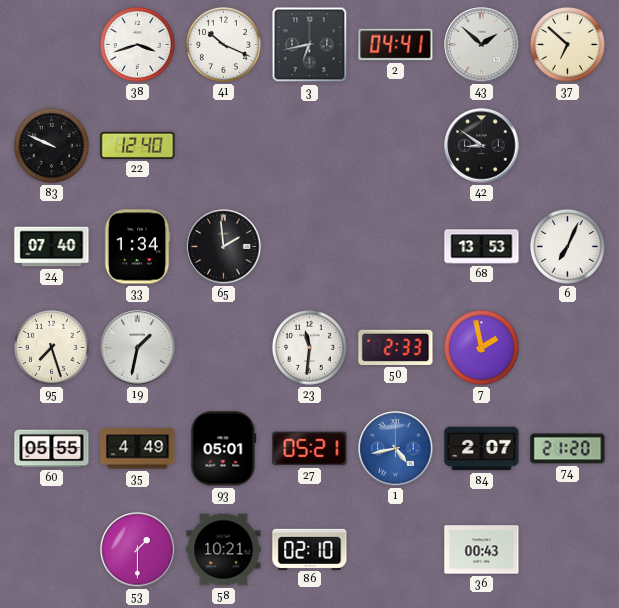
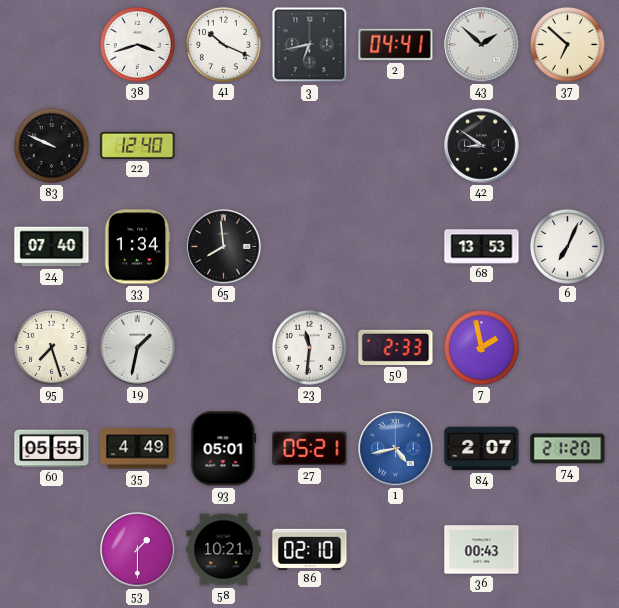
65: 1:59 -> 7:59
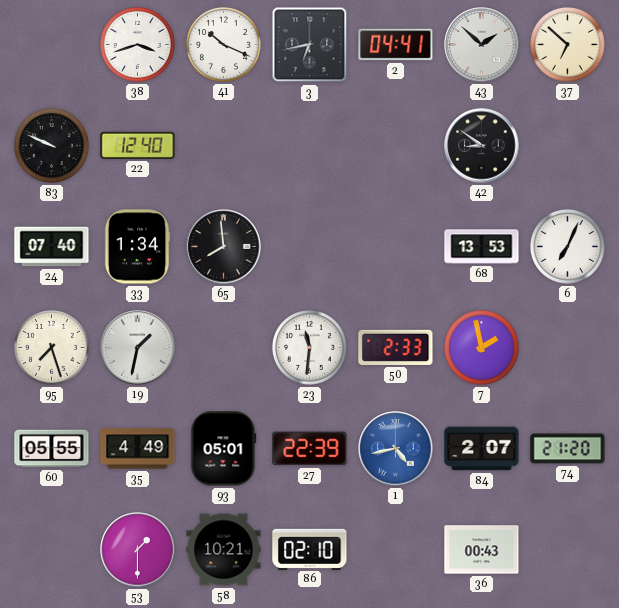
27: 05:21 -> 22:39
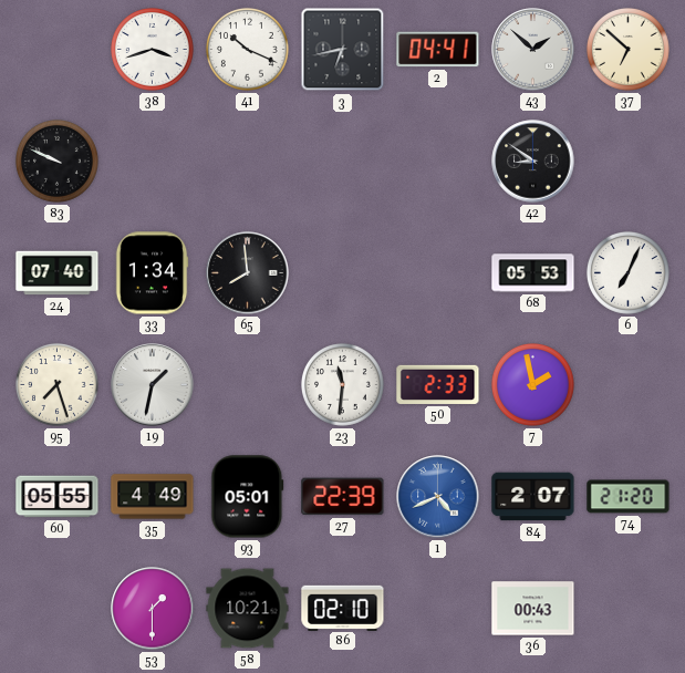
22: 12:40 -> none
68: 13:53 -> 05:53
1: 4:43 -> 4:41
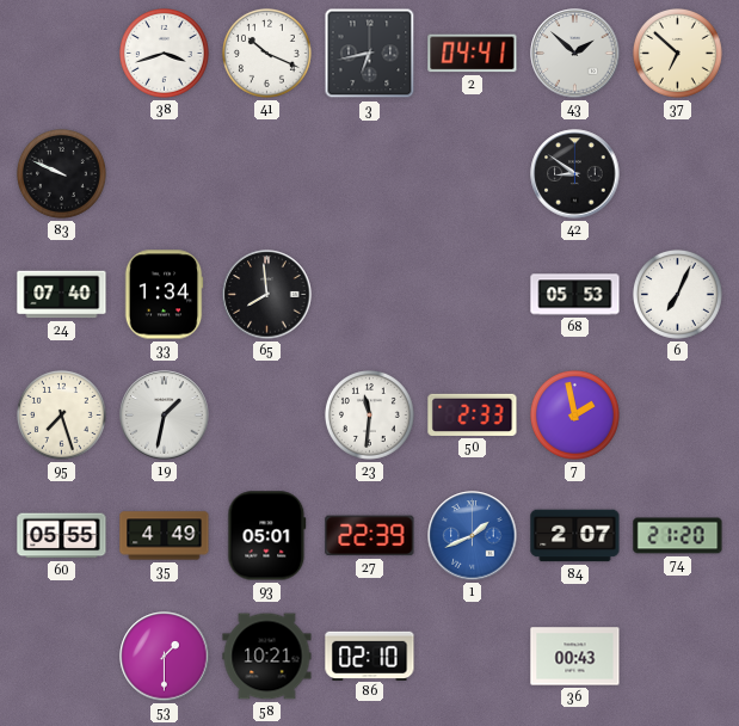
1: 4:41 -> 1:41
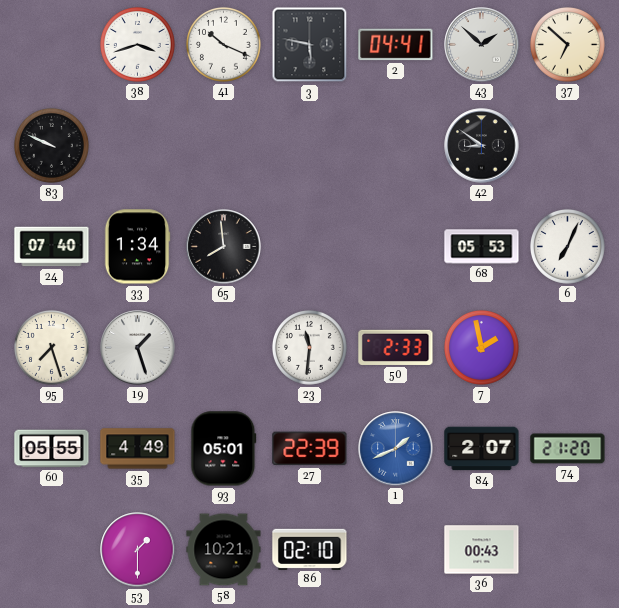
3: 6:43 -> 5:47
19: 1:32 -> 1:27
